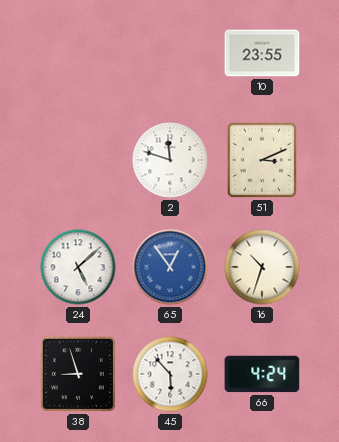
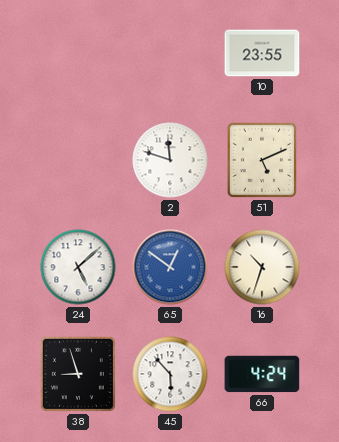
51: 3:11 -> 5:11
65: 12:54 -> 12:51
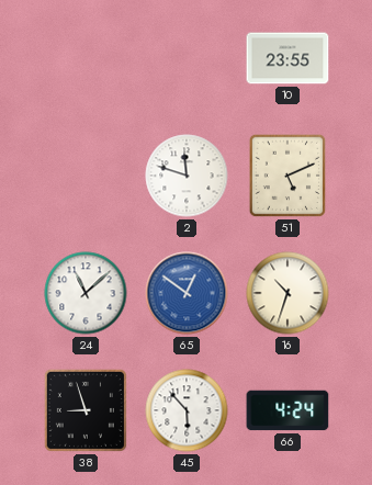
24: 5:08 -> 11:08
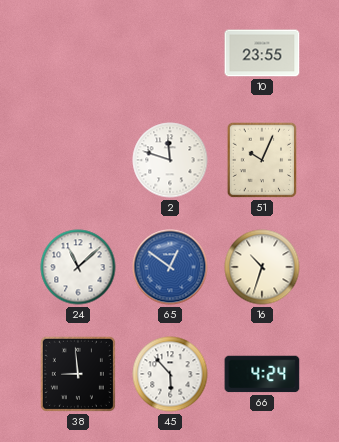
51: 5:11 -> 10:04
38: 8:57 -> 8:59
